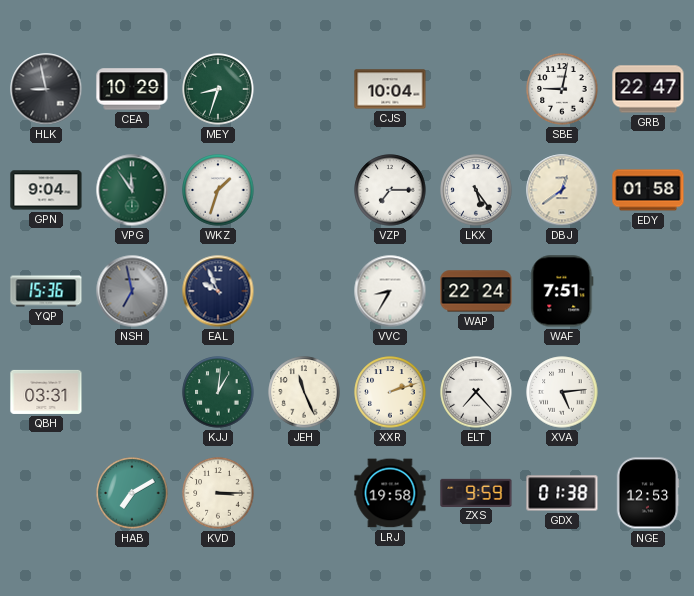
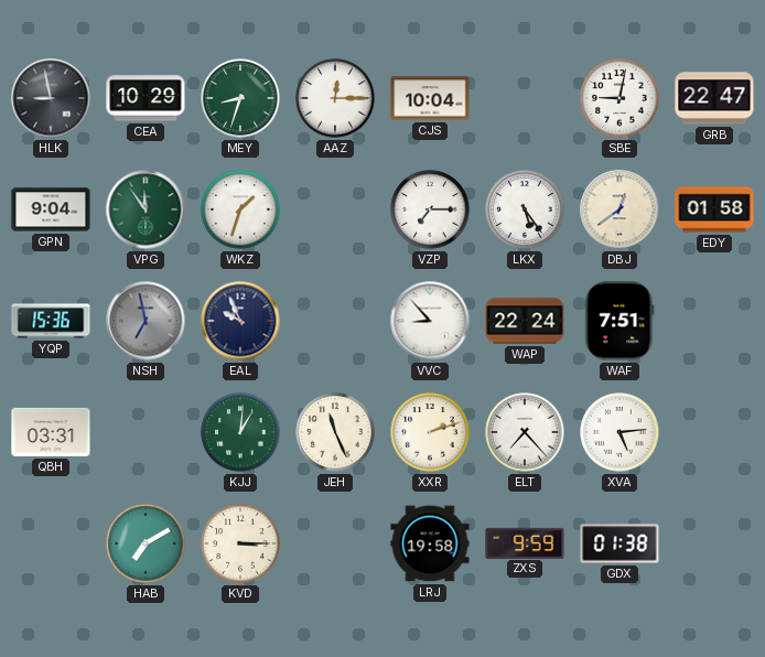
AAZ: none -> 12:15
VVC: 8:35 -> 8:53
NGE: 12:53 -> none
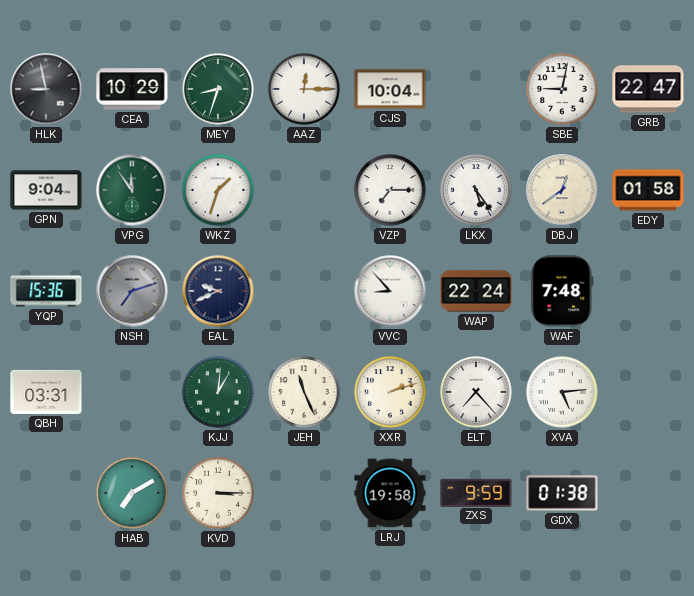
NSH: 6:58 -> 7:12
EAL: 9:56 -> 9:41
WAF: 7:51 -> 7:48
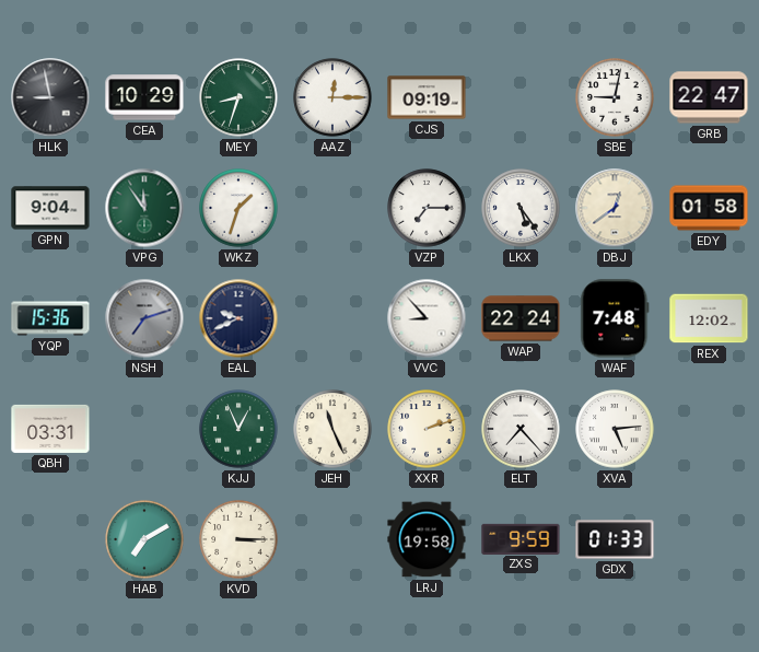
CJS: 10:04 -> 09:19
REX: none -> 12:02
KJJ: 1:01 -> 12:56
GDX: 01:38 -> 01:33
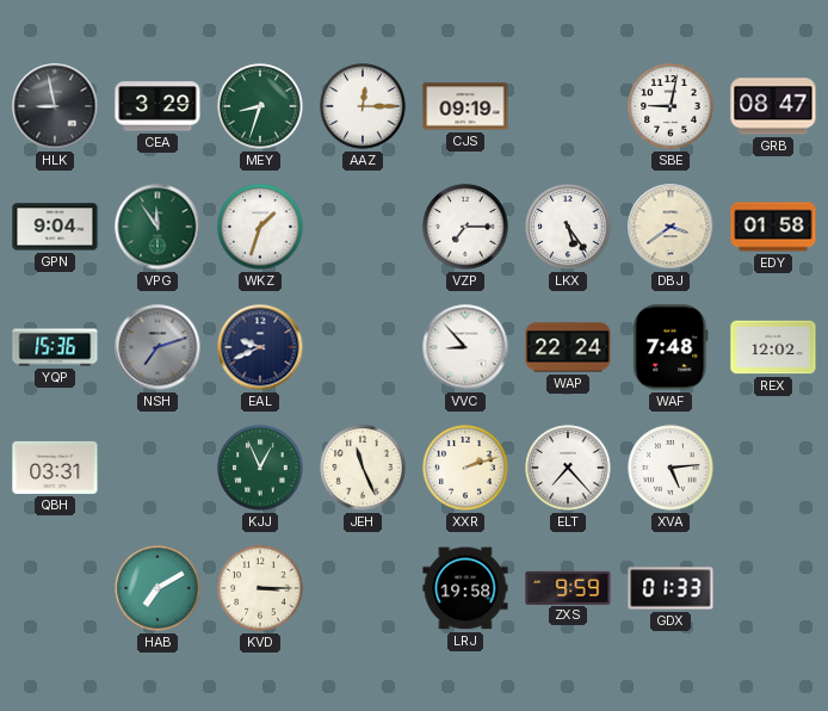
CEA: 10:29 -> 3:29
GRB: 22:47 -> 08:47
DBJ: 12:39 -> 3:39
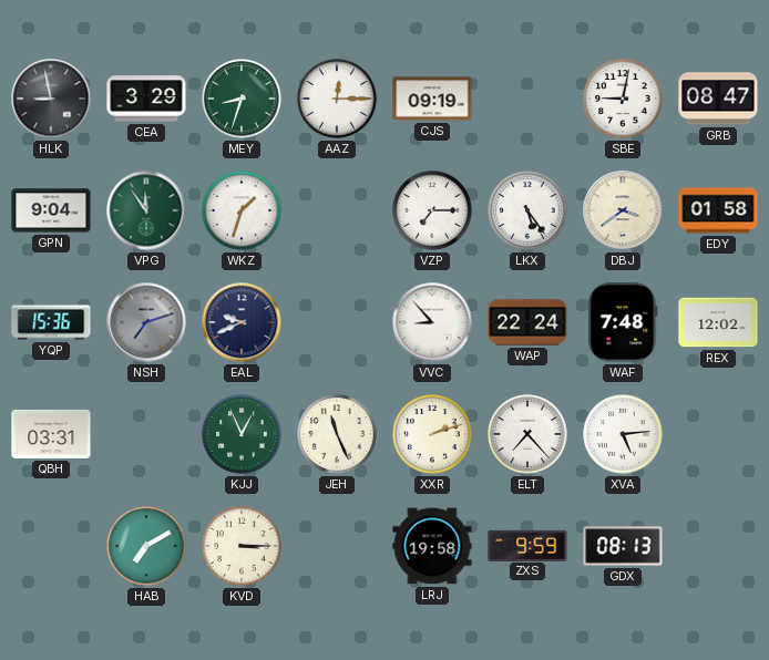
GDX: 01:33 -> 08:13
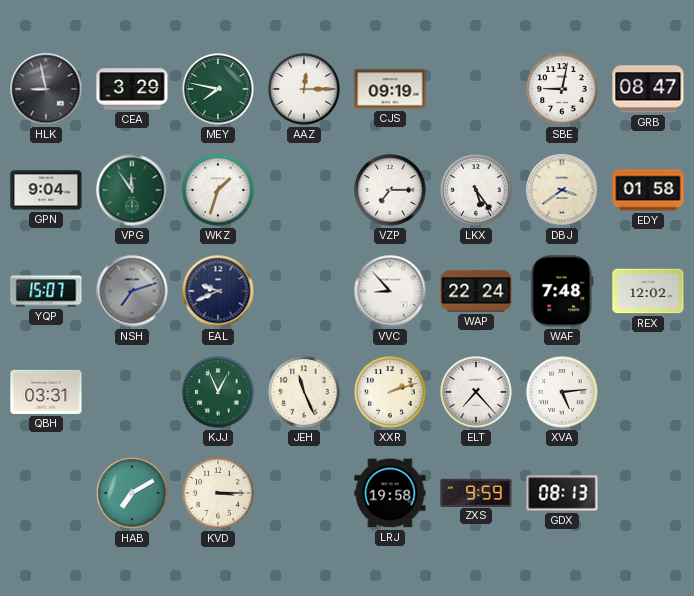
MEY: 8:33 -> 7:47
YQP: 15:36 -> 15:07
